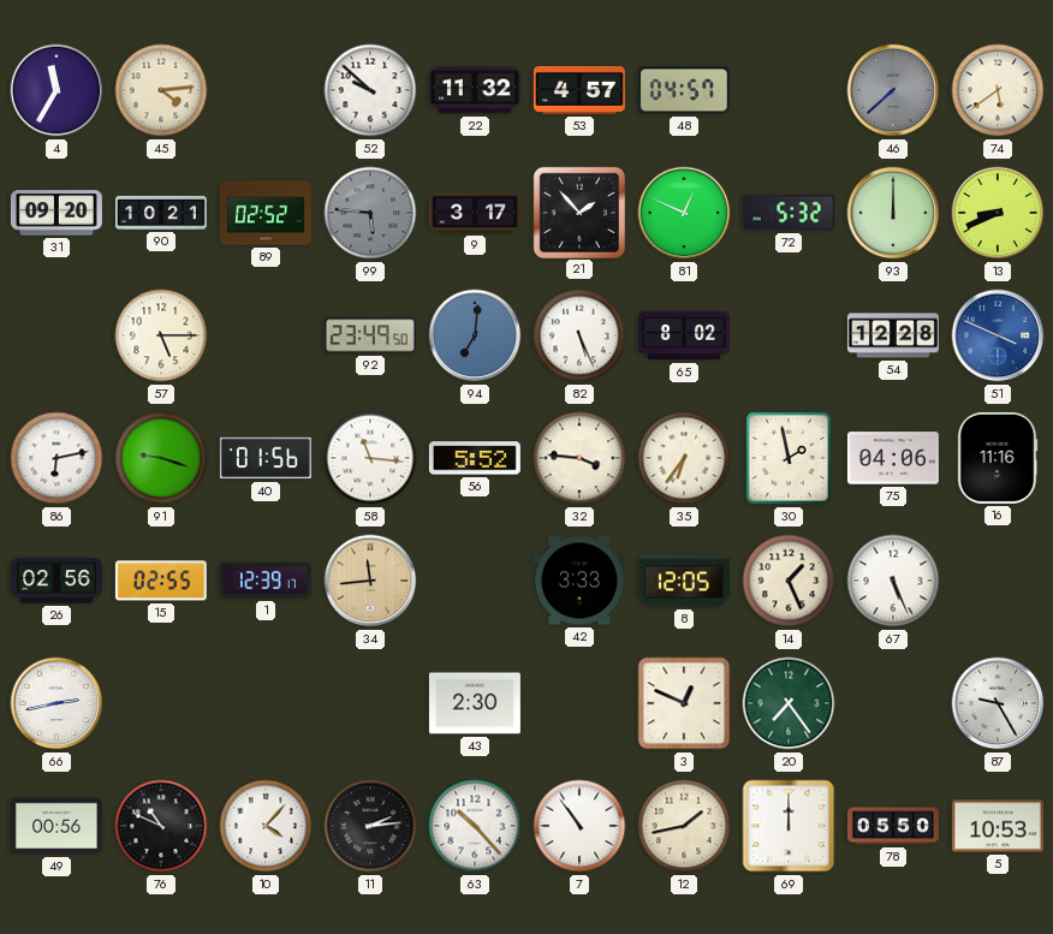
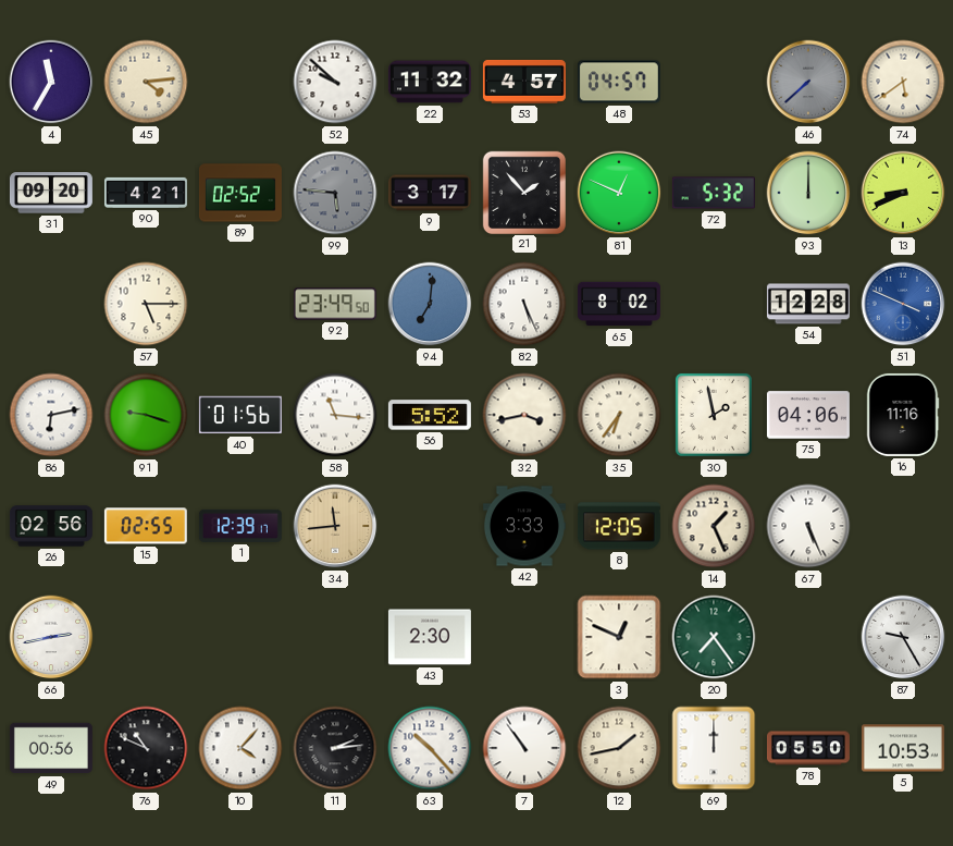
90: 10:21 -> 4:21
32: 3:46 -> 3:43
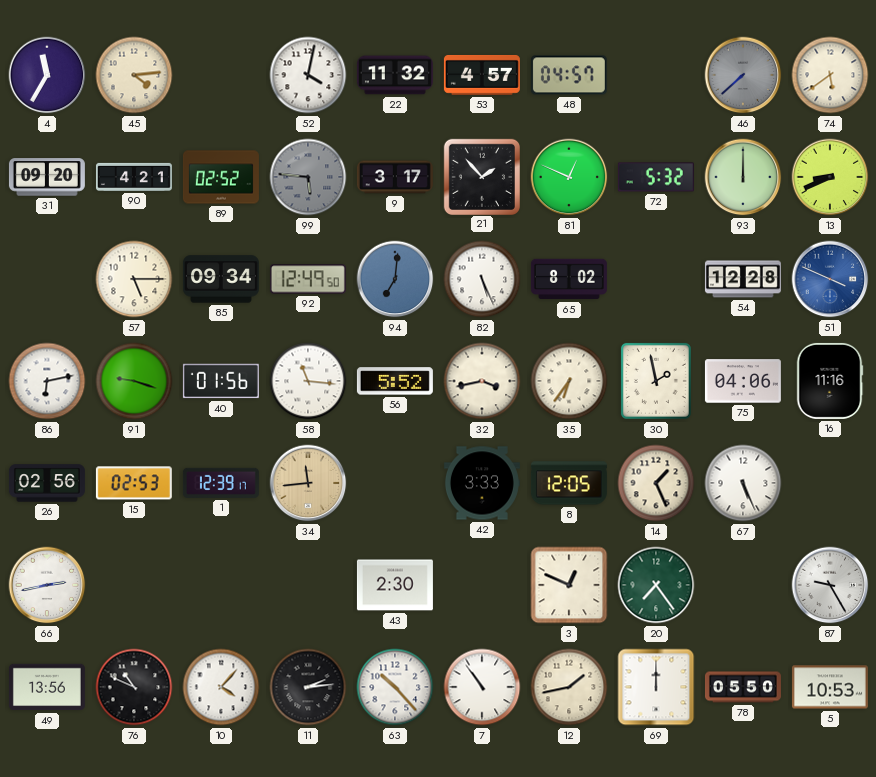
52: 9:52 -> 4:02
85: none -> 09:34
92: 23:49 -> 12:49
15: 02:55 -> 02:53
49: 00:56 -> 13:56
